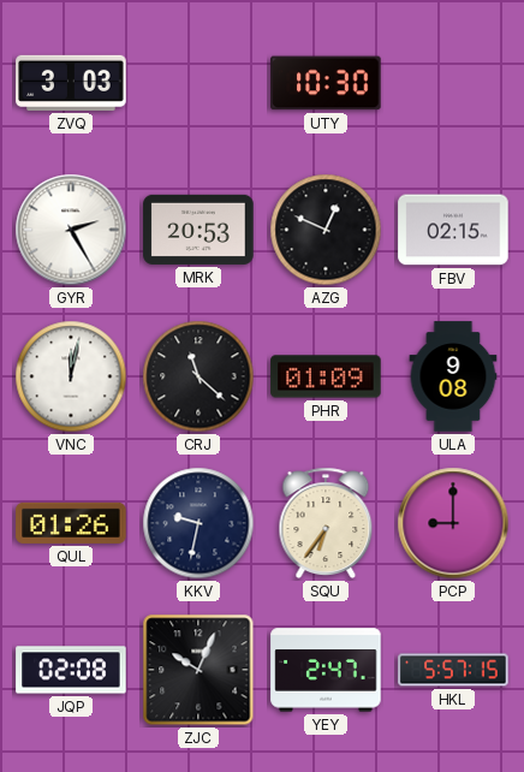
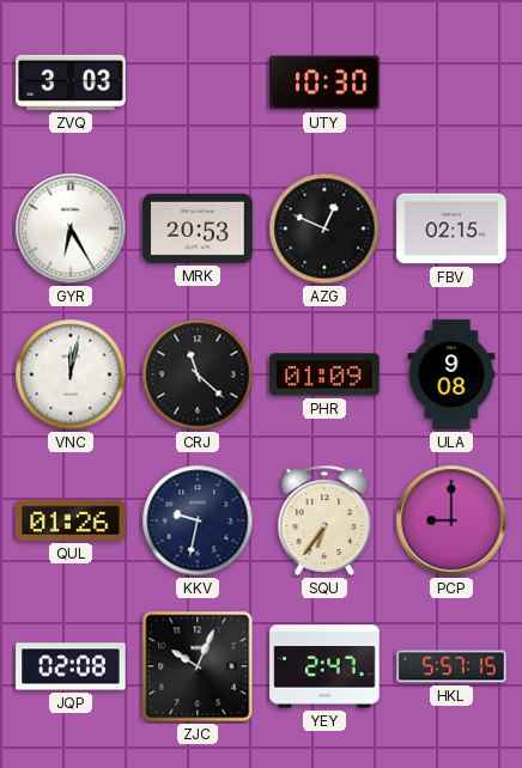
GYR: 2:25 -> 6:25
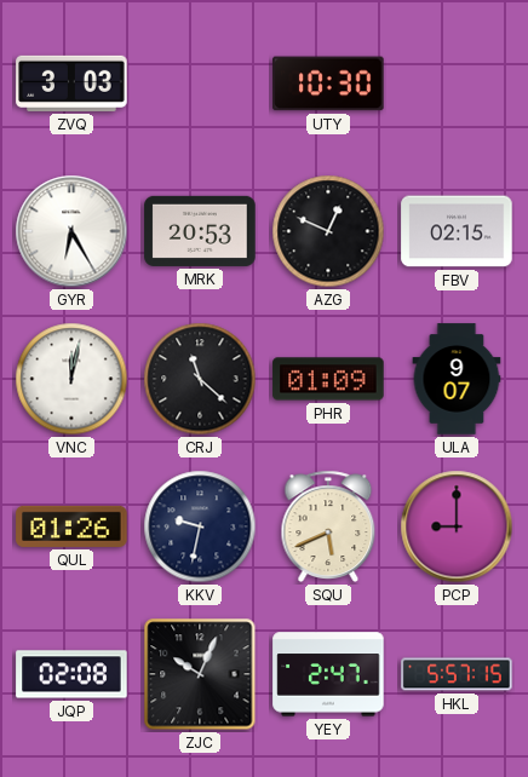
ULA: 9:08 -> 9:07
SQU: 6:36 -> 5:41
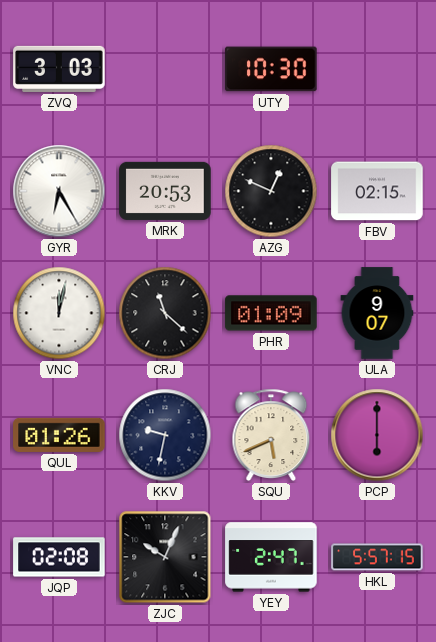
PCP: 9:00 -> 6:00
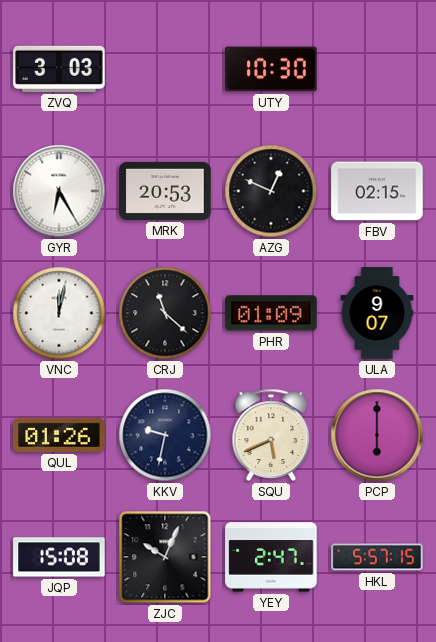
JQP: 02:08 -> 15:08
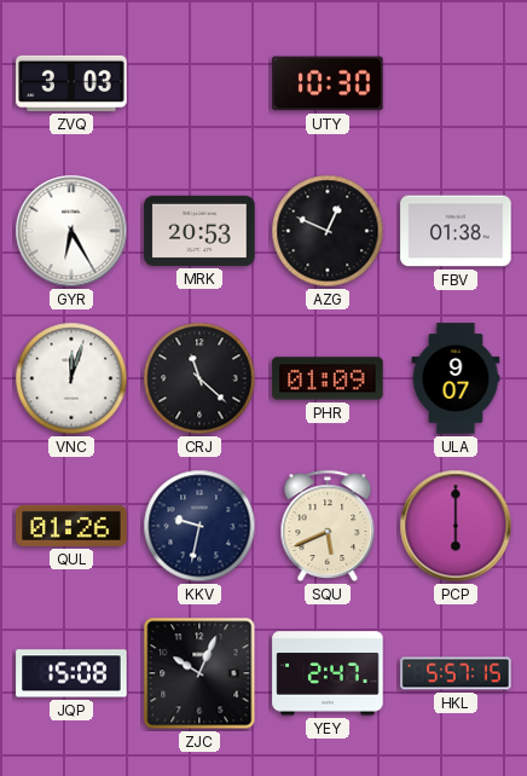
FBV: 02:15 -> 01:38
VNC: 12:02 -> 12:03
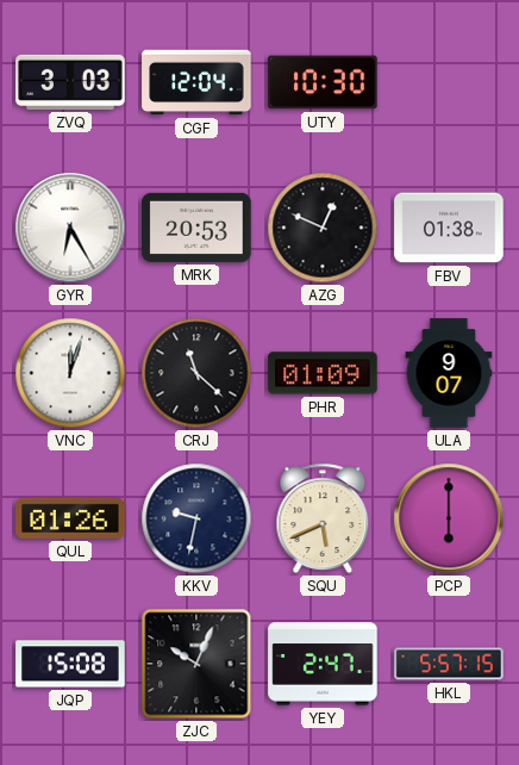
CGF: none -> 12:04
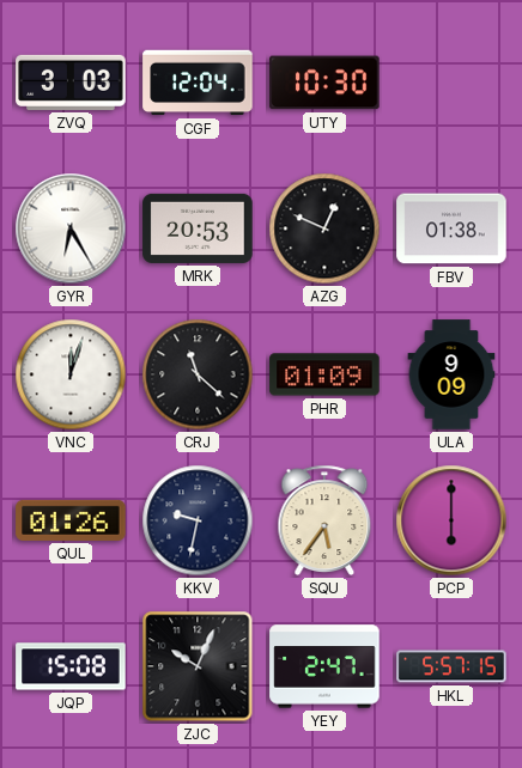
ULA: 9:07 -> 9:09
SQU: 5:41 -> 5:36
